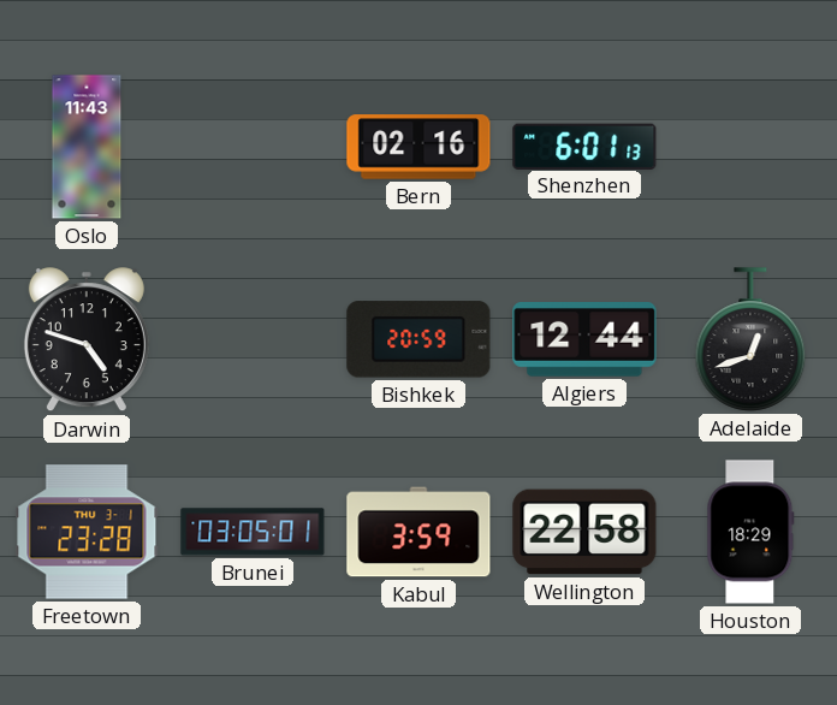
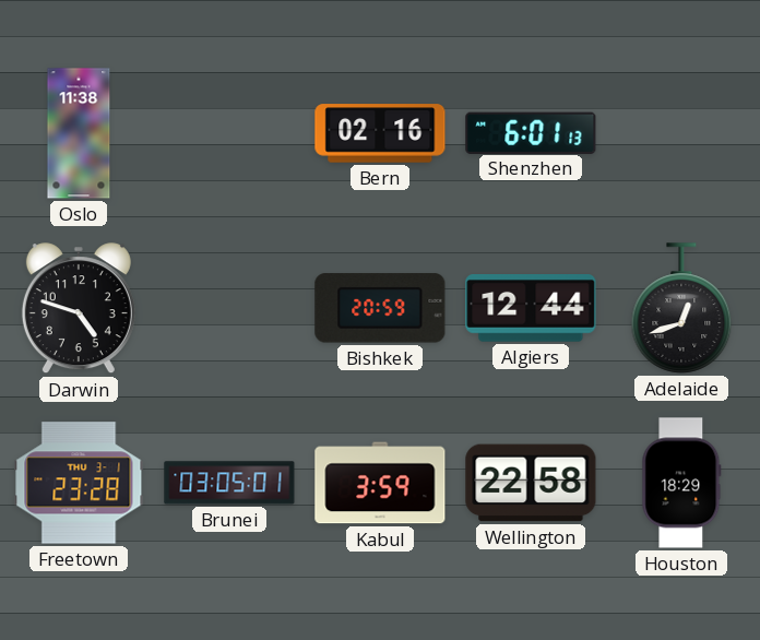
Oslo: 11:43 -> 11:38
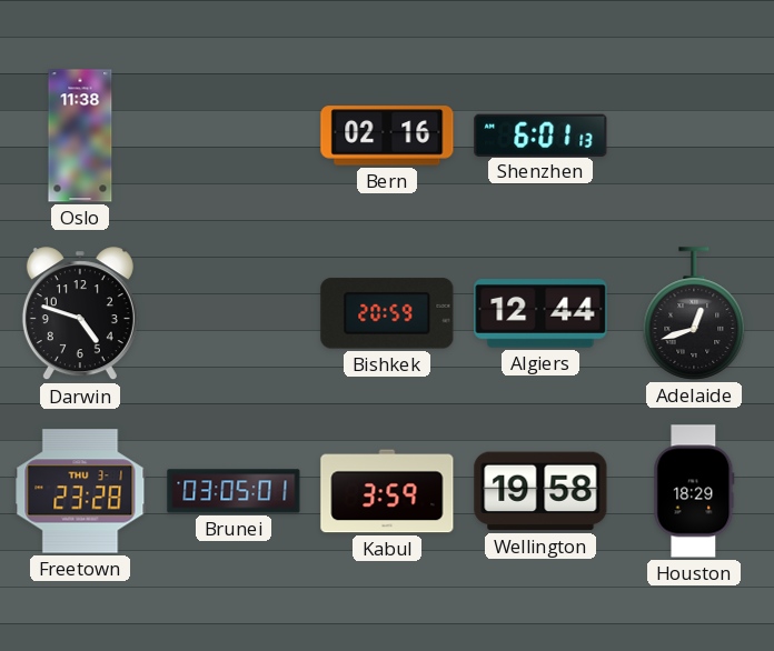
Wellington: 22:58 -> 19:58
